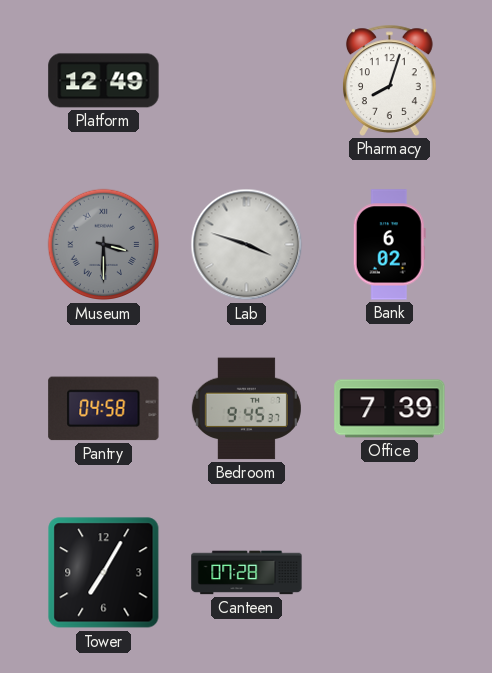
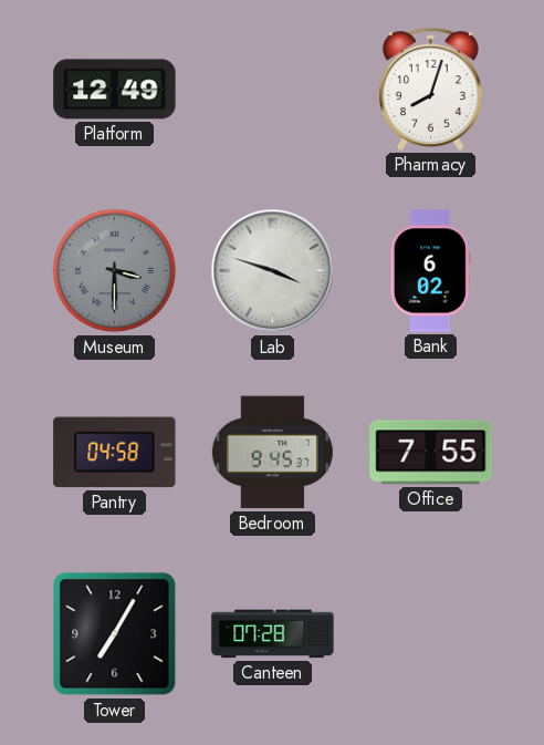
Office: 7:39 -> 7:55
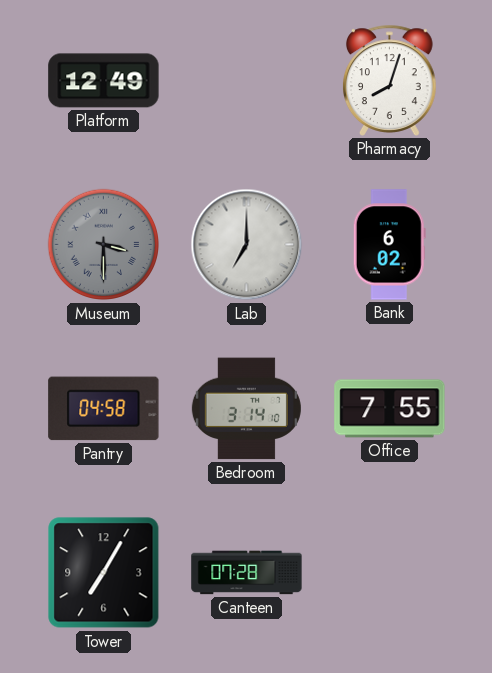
Lab: 3:48 -> 7:00
Bedroom: 9:45 -> 3:14
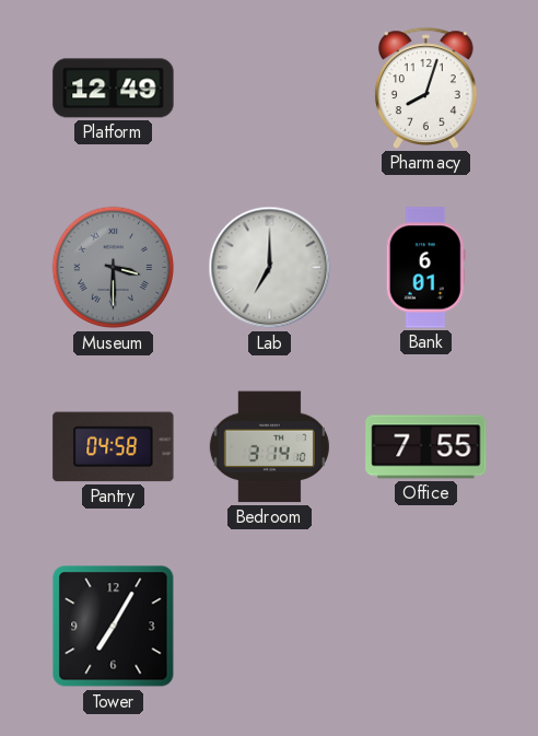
Bank: 6:02 -> 6:01
Canteen: 07:28 -> none
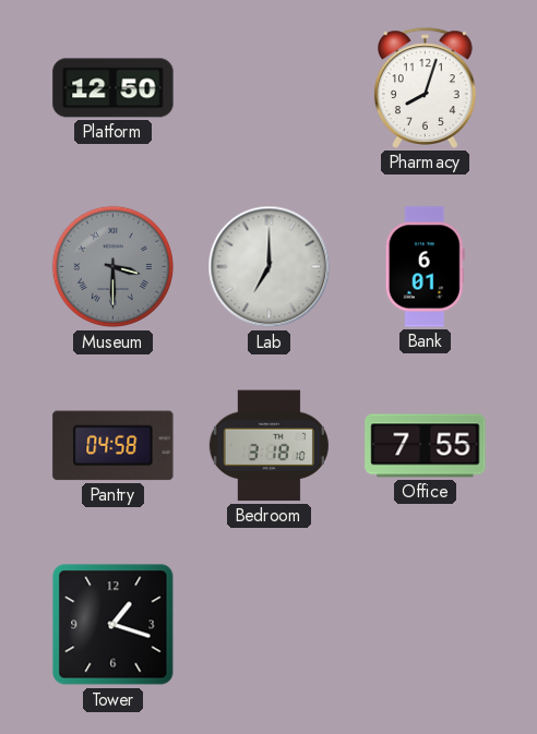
Platform: 12:49 -> 12:50
Bedroom: 3:14 -> 3:18
Tower: 7:05 -> 1:18
